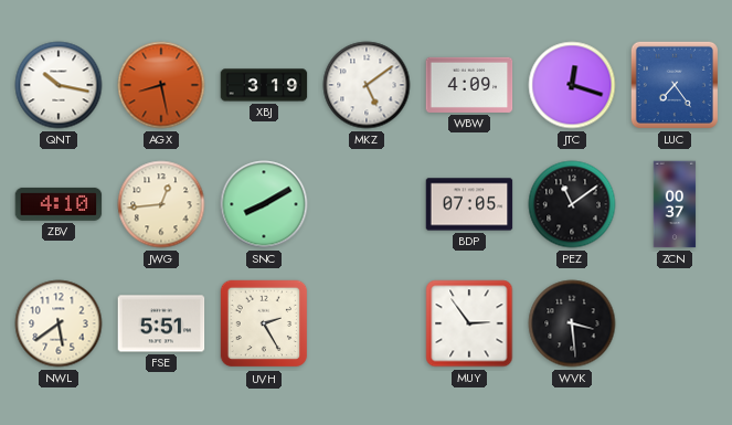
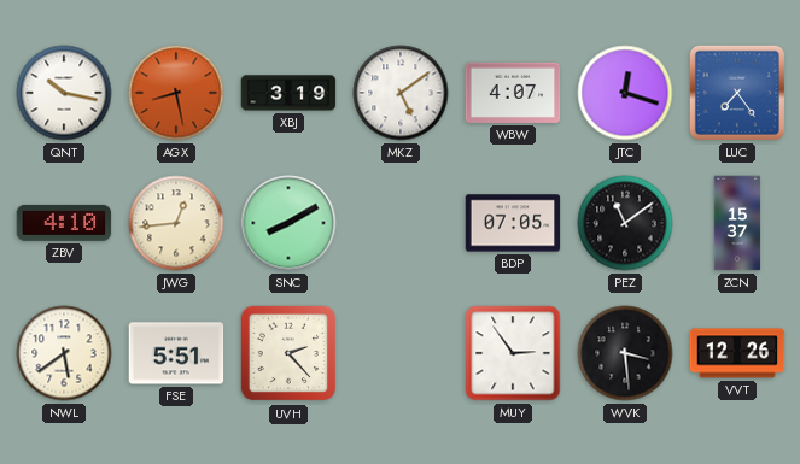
WBW: 4:09 -> 4:07
ZCN: 00:37 -> 15:37
UVH: 2:25 -> 2:23
VVT: none -> 12:26
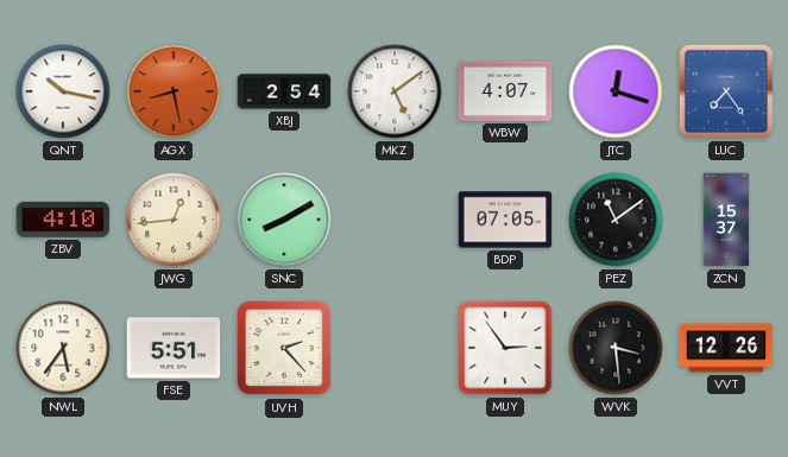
XBJ: 3:19 -> 2:54
NWL: 5:39 -> 5:36
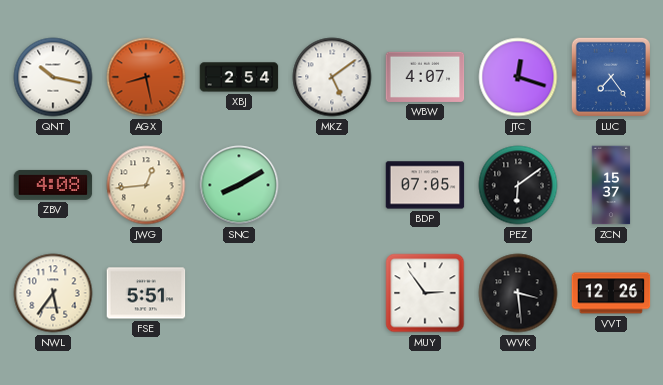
ZBV: 4:10 -> 4:08
PEZ: 11:09 -> 6:09
UVH: 2:23 -> none
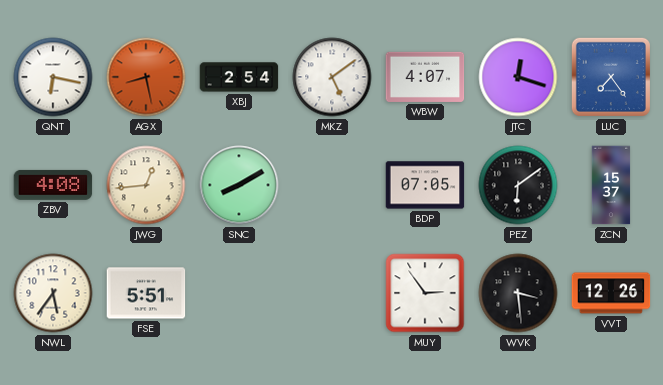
QNT: 10:17 -> 6:17
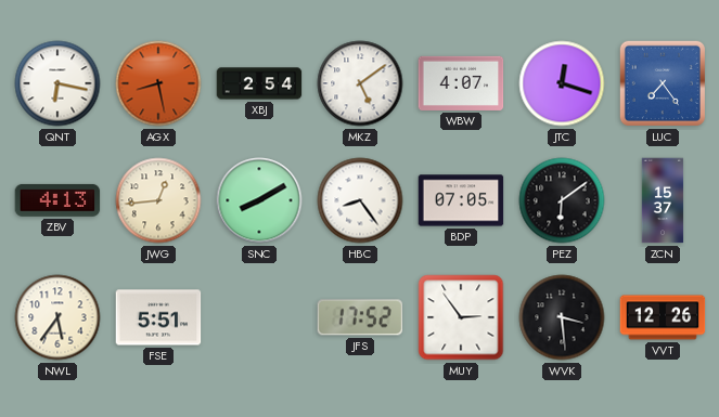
ZBV: 4:08 -> 4:13
HBC: none -> 8:24
JFS: none -> 17:52
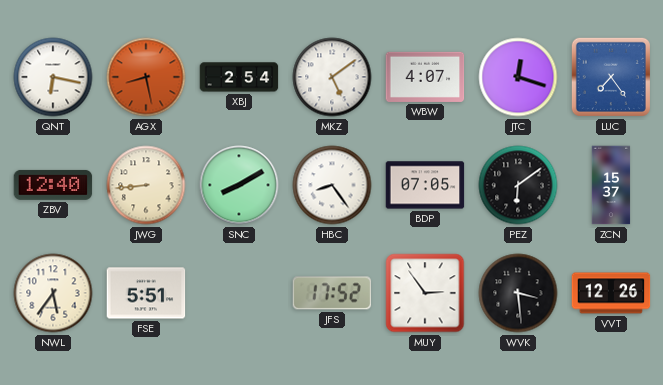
ZBV: 4:13 -> 12:40
JWG: 12:44 -> 8:44
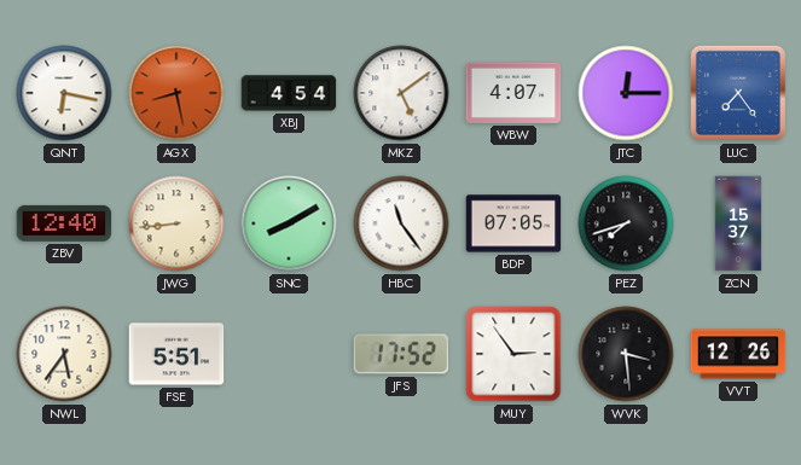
XBJ: 2:54 -> 4:54
JTC: 12:18 -> 12:15
HBC: 8:24 -> 11:24
PEZ: 6:09 -> 7:42
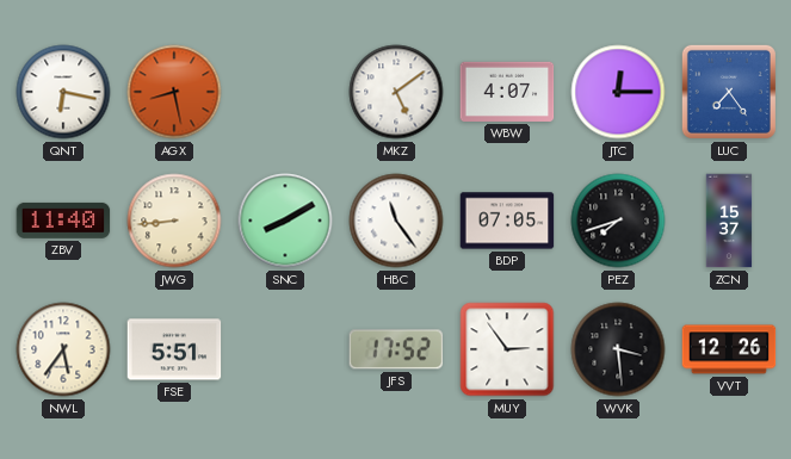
XBJ: 4:54 -> none
ZBV: 12:40 -> 11:40
